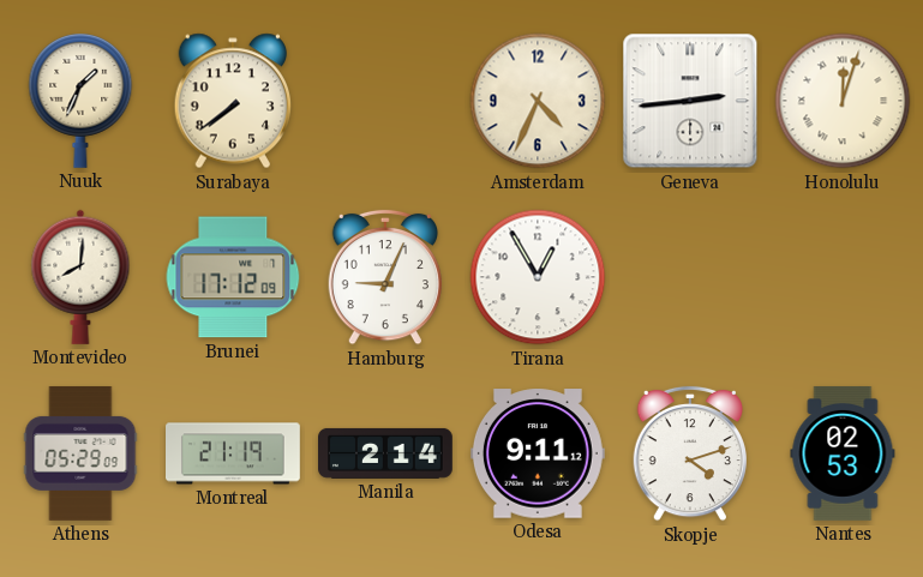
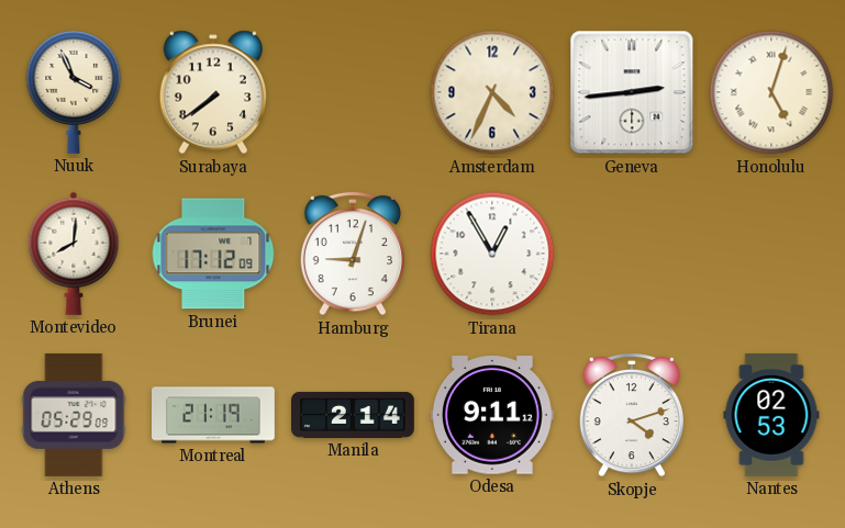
Nuuk: 1:34 -> 3:56
Honolulu: 12:03 -> 5:03
Hamburg: 9:04 -> 9:03
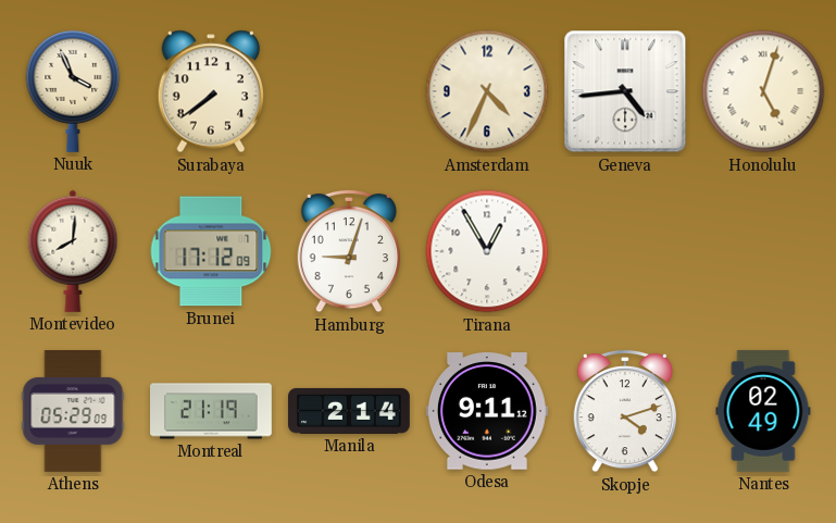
Geneva: 2:44 -> 4:44
Nantes: 02:53 -> 02:49
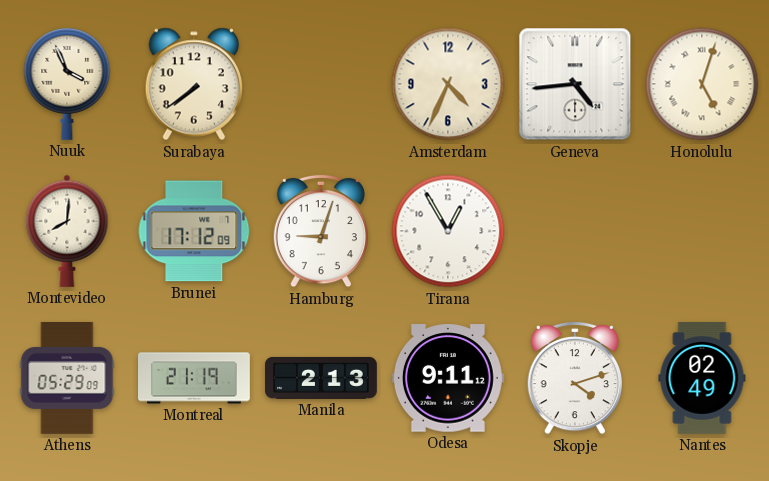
Manila: 2:14 -> 2:13
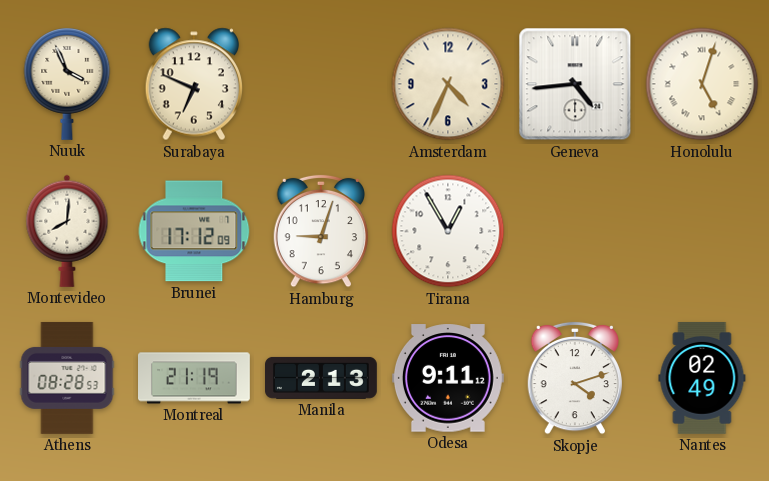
Surabaya: 7:39 -> 6:49
Athens: 05:29 -> 08:28
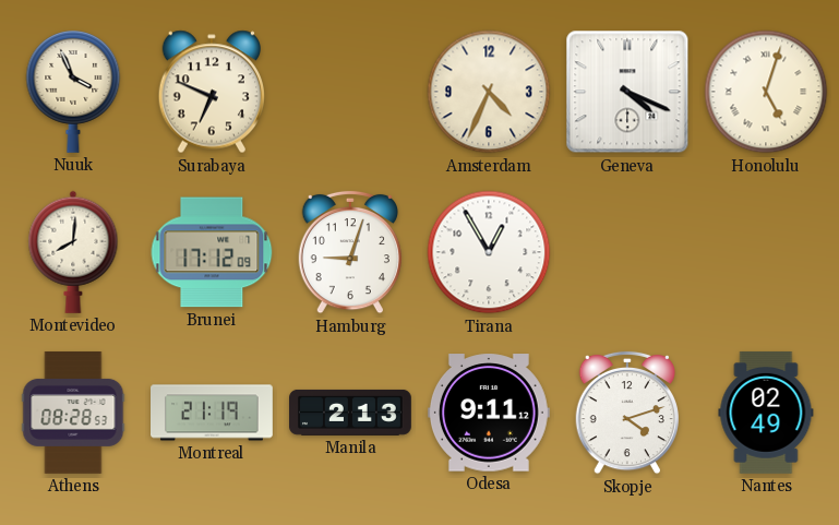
Geneva: 4:44 -> 4:19
